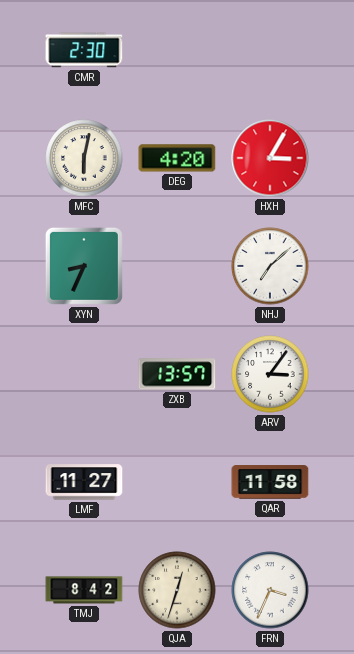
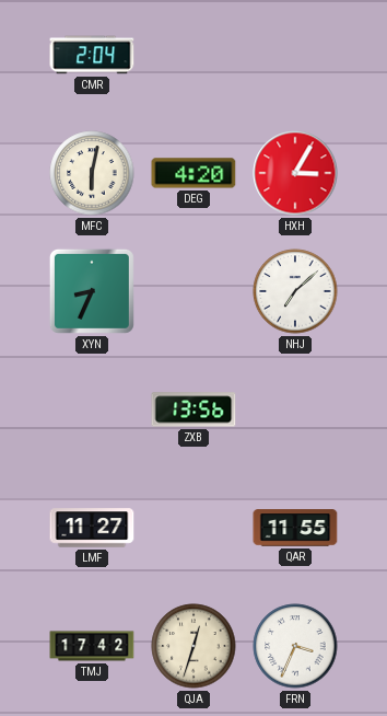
CMR: 2:30 -> 2:04
ZXB: 13:57 -> 13:56
ARV: 3:06 -> none
QAR: 11:58 -> 11:55
TMJ: 8:42 -> 17:42
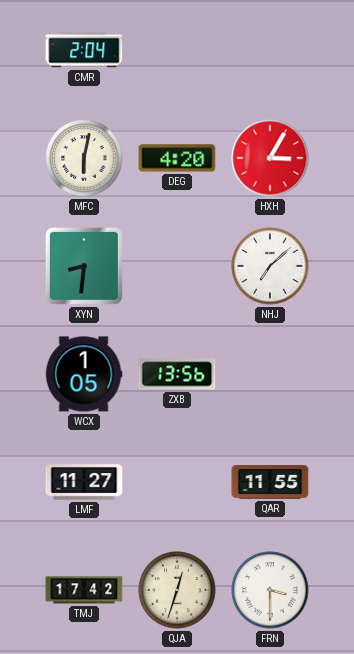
XYN: 8:34 -> 8:31
WCX: none -> 1:05
FRN: 3:34 -> 3:30
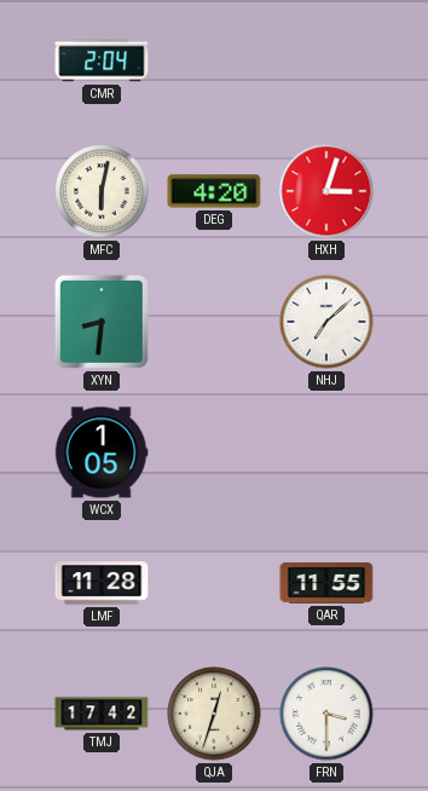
HXH: 3:05 -> 3:03
ZXB: 13:56 -> none
LMF: 11:27 -> 11:28
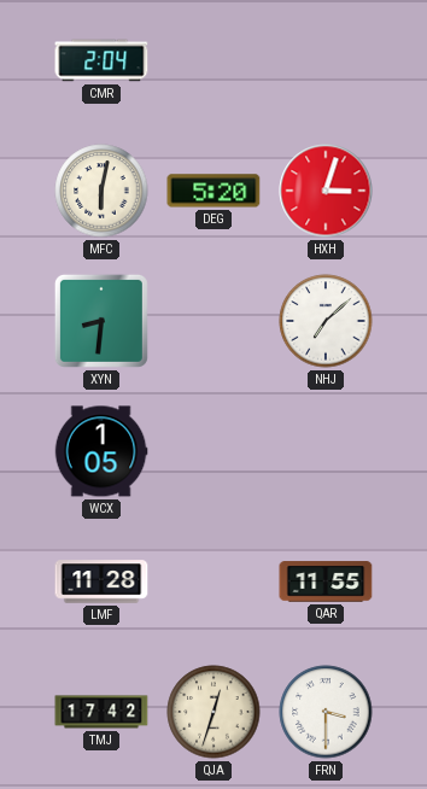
DEG: 4:20 -> 5:20
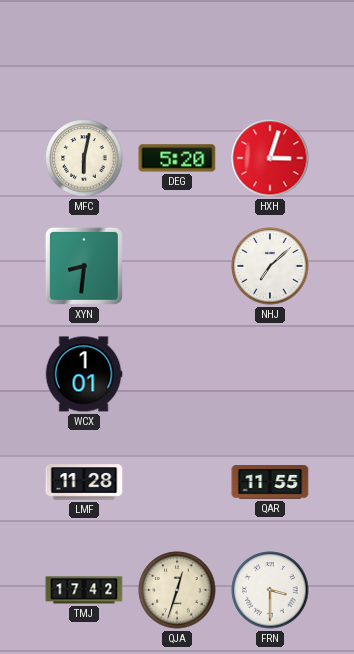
CMR: 2:04 -> none
WCX: 1:05 -> 1:01
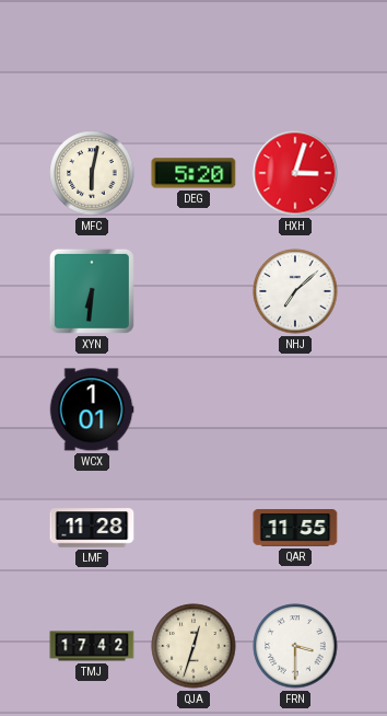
XYN: 8:31 -> 6:31
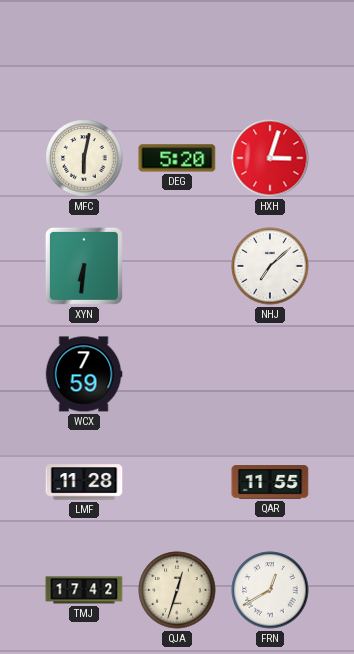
WCX: 1:01 -> 7:59
FRN: 3:30 -> 12:40
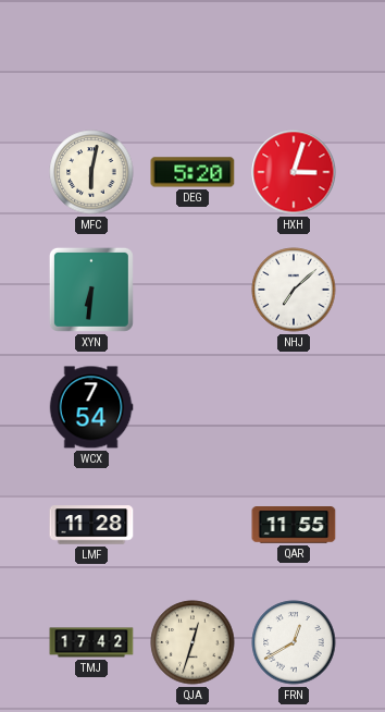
WCX: 7:59 -> 7:54
